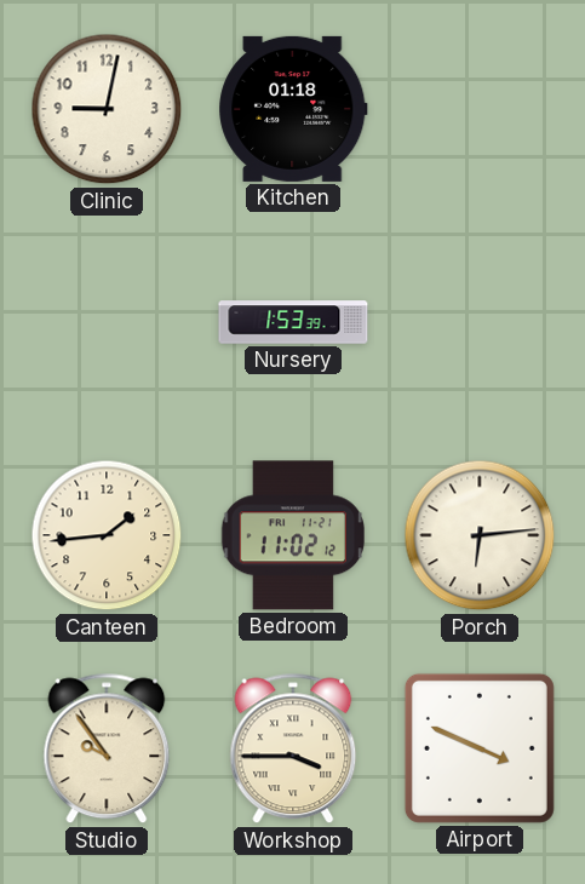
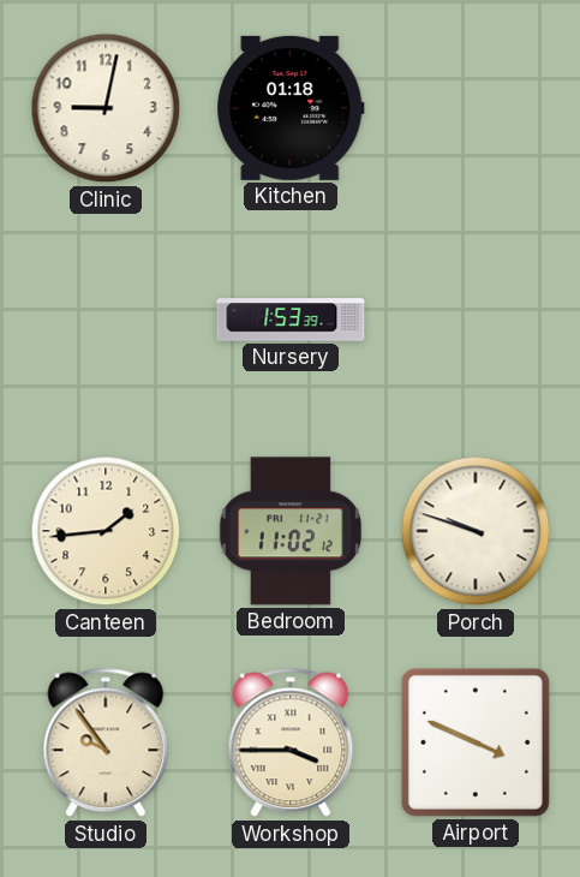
Porch: 6:14 -> 9:48
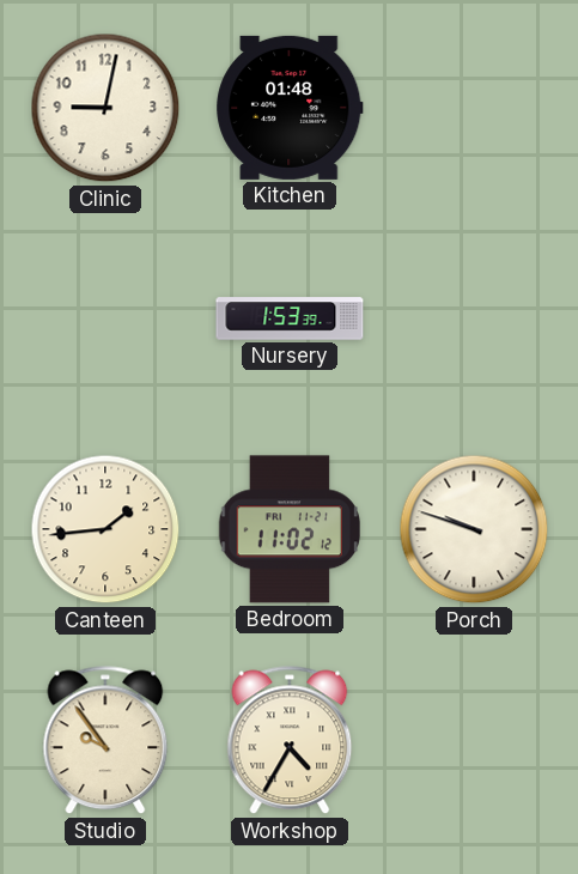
Kitchen: 01:18 -> 01:48
Workshop: 3:45 -> 4:35
Airport: 3:49 -> none
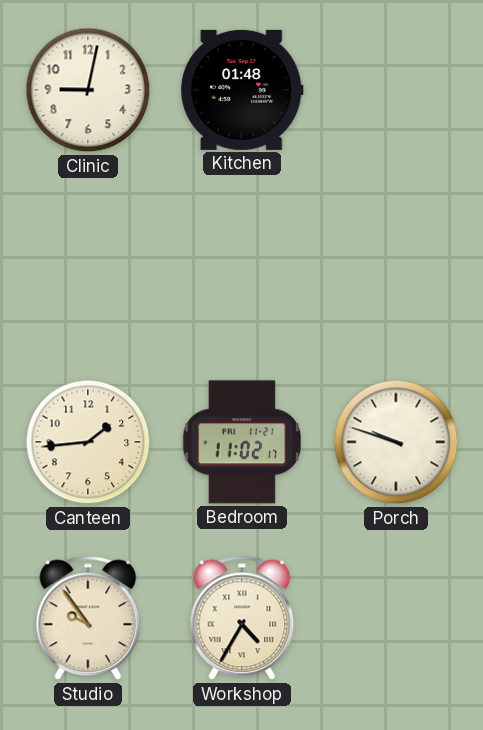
Nursery: 1:53 -> none
Bedroom: 11:02:12 -> 11:02:17
